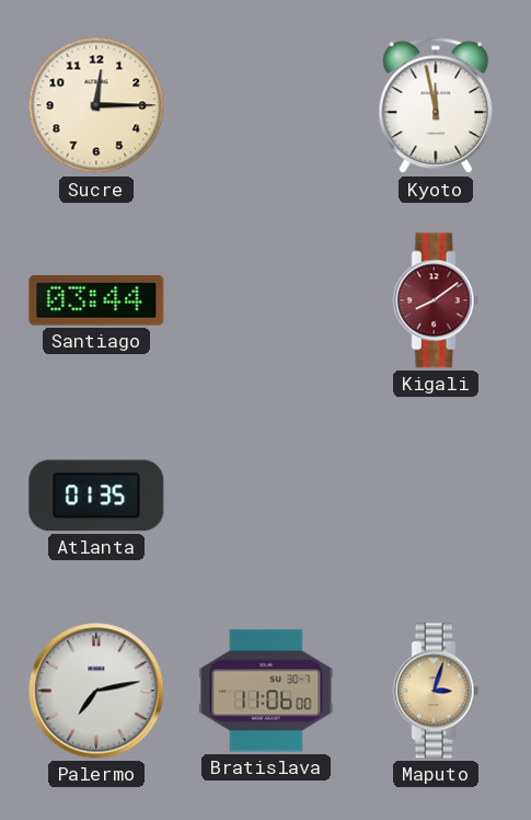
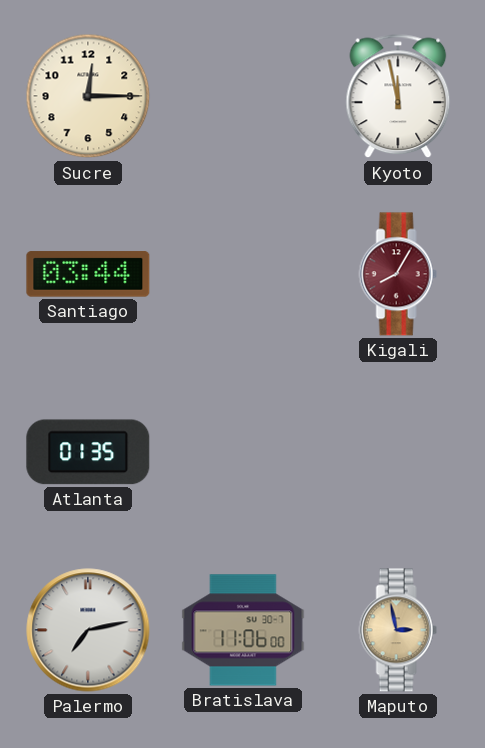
Kigali: 8:09 -> 8:05
Maputo: 3:03 -> 2:58
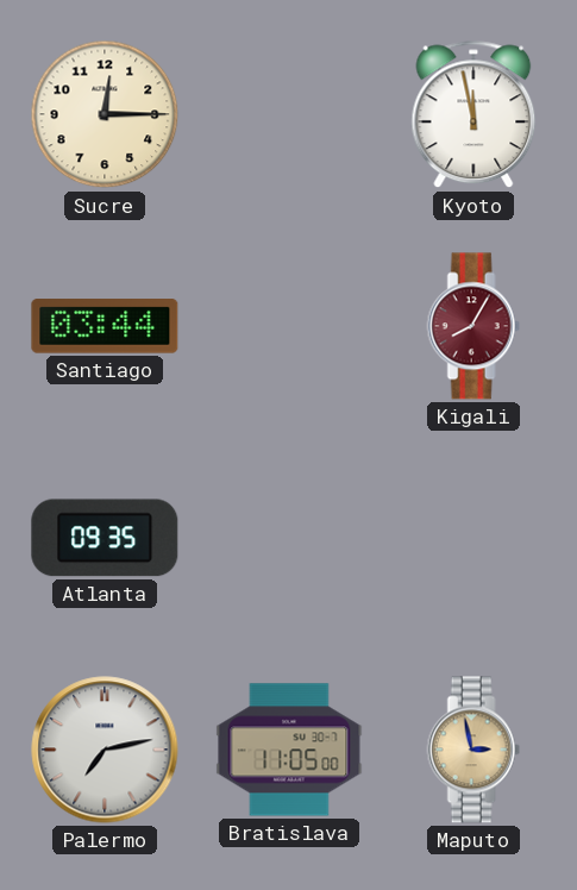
Atlanta: 01:35 -> 09:35
Bratislava: 11:06 -> 11:05
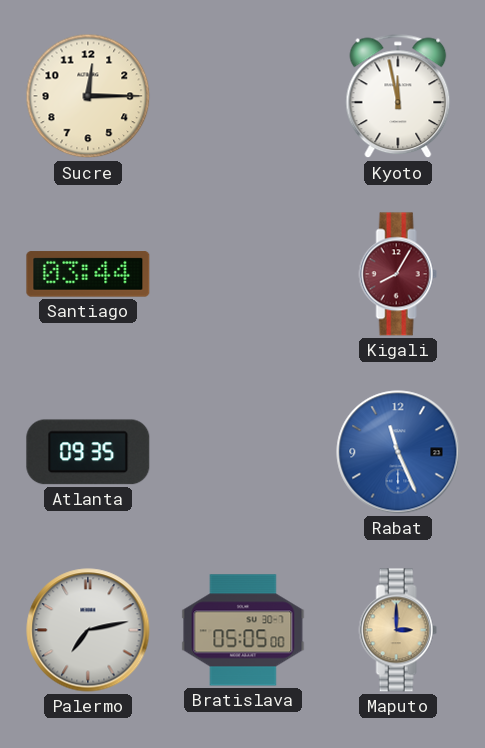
Rabat: none -> 11:26
Bratislava: 11:05 -> 05:05
Maputo: 2:58 -> 3:00
